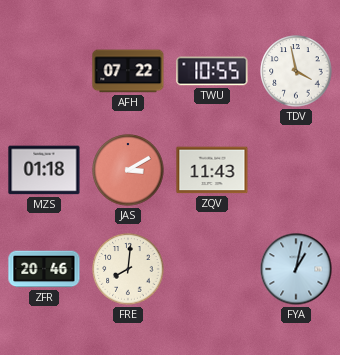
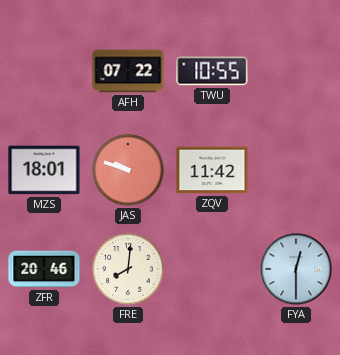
TDV: 3:58 -> none
MZS: 01:18 -> 18:01
JAS: 3:10 -> 9:48
ZQV: 11:43 -> 11:42
FYA: 1:02 -> 12:30
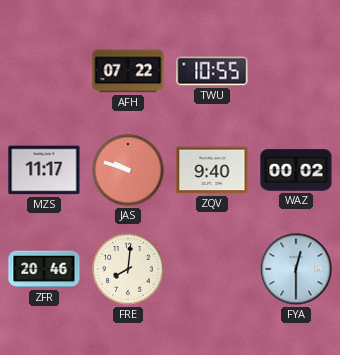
MZS: 18:01 -> 11:17
ZQV: 11:42 -> 9:40
WAZ: none -> 00:02
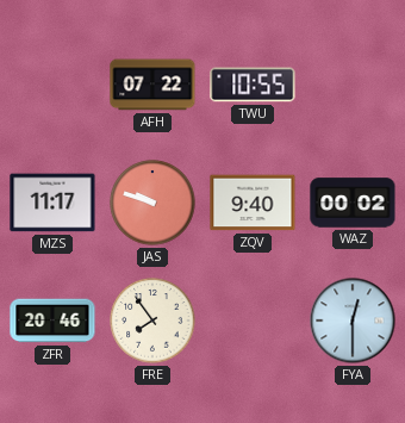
FRE: 8:01 -> 7:54
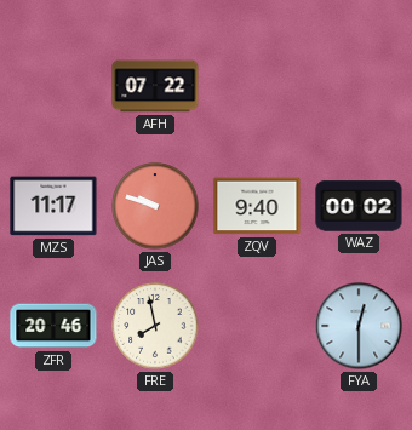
TWU: 10:55 -> none
FRE: 7:54 -> 7:58
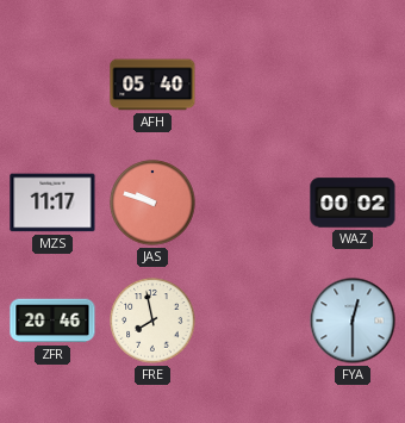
AFH: 07:22 -> 05:40
ZQV: 9:40 -> none
